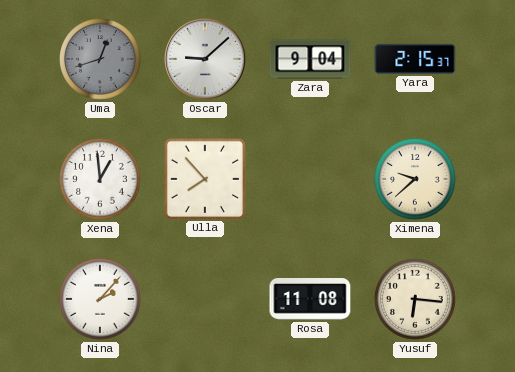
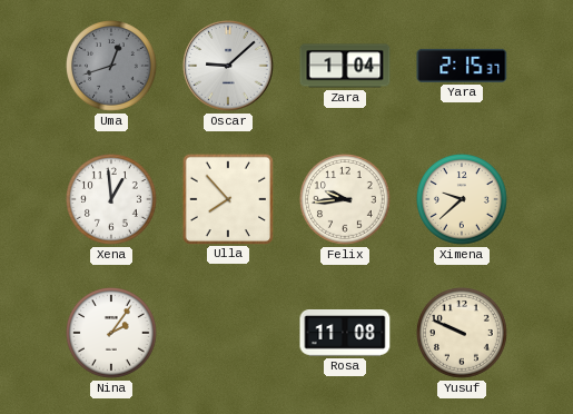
Zara: 9:04 -> 1:04
Felix: none -> 9:44
Nina: 2:07 -> 2:06
Yusuf: 6:16 -> 9:49
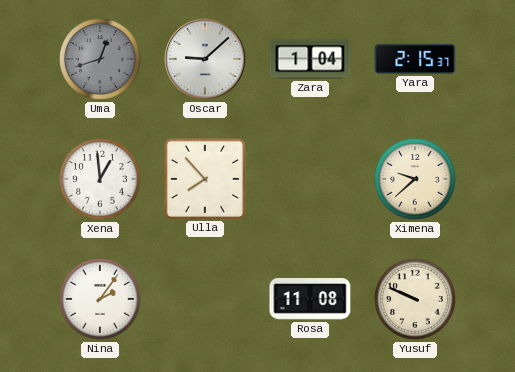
Felix: 9:44 -> none
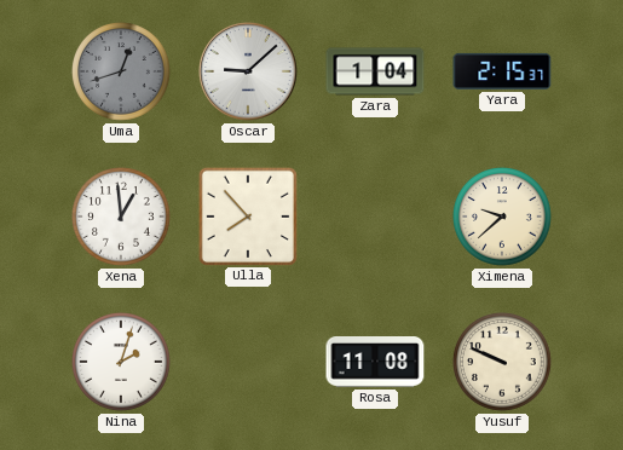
Nina: 2:06 -> 2:03
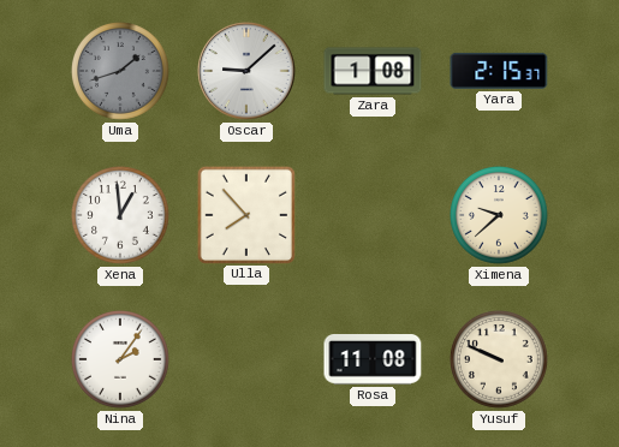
Uma: 12:42 -> 1:42
Zara: 1:04 -> 1:08
Nina: 2:03 -> 2:06
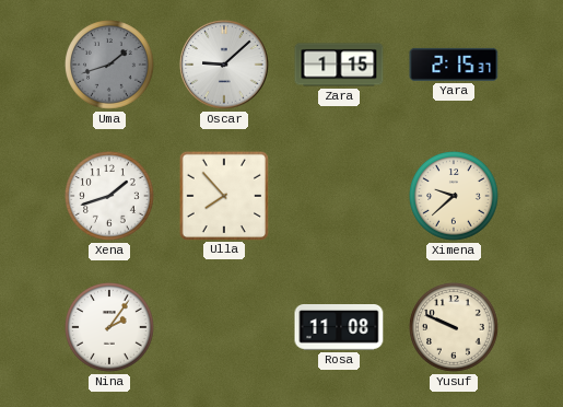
Zara: 1:08 -> 1:15
Xena: 12:59 -> 1:42
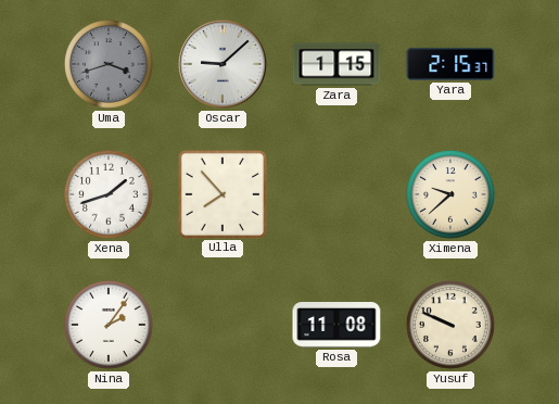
Uma: 1:42 -> 3:42
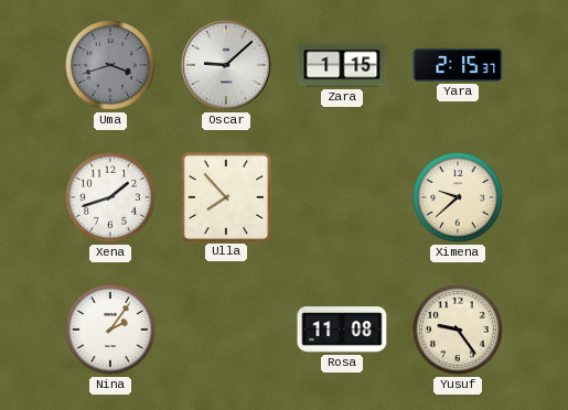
Yusuf: 9:49 -> 9:24
